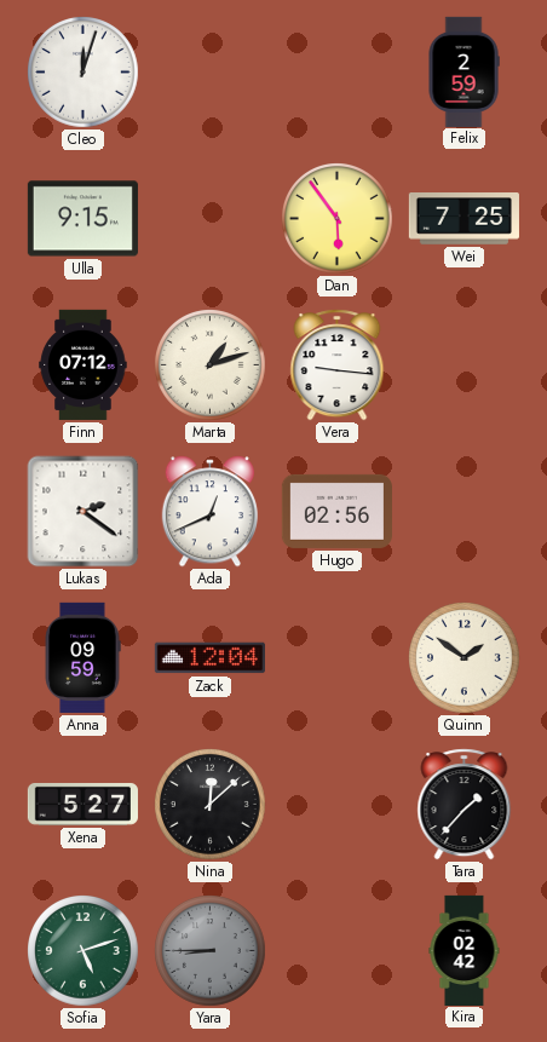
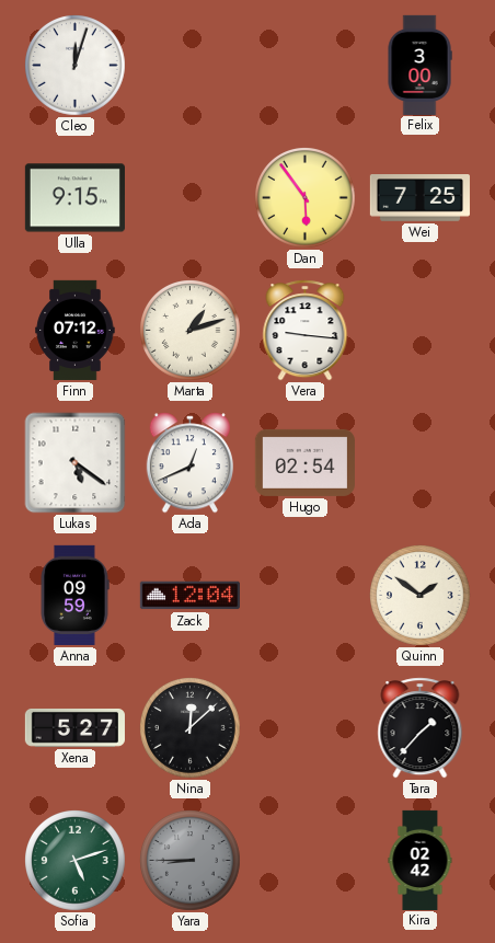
Felix: 2:59 -> 3:00
Lukas: 2:21 -> 5:21
Hugo: 02:56 -> 02:54
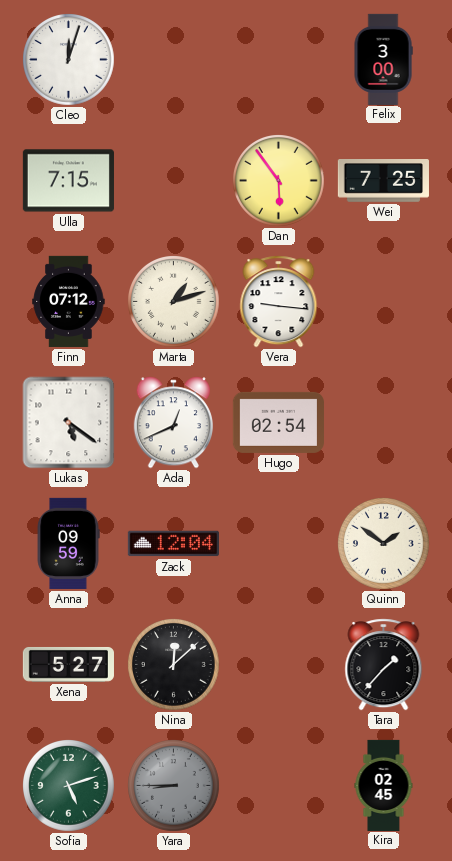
Ulla: 9:15 -> 7:15
Kira: 02:42 -> 02:45
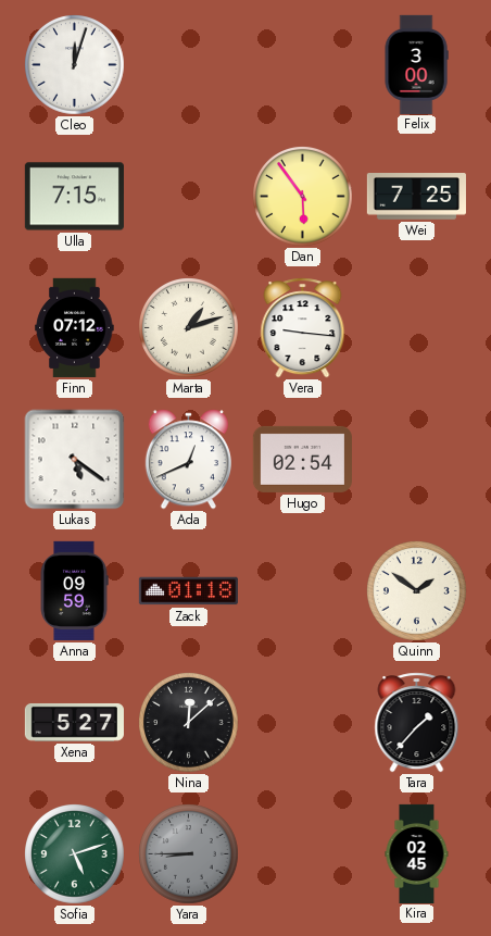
Zack: 12:04 -> 01:18
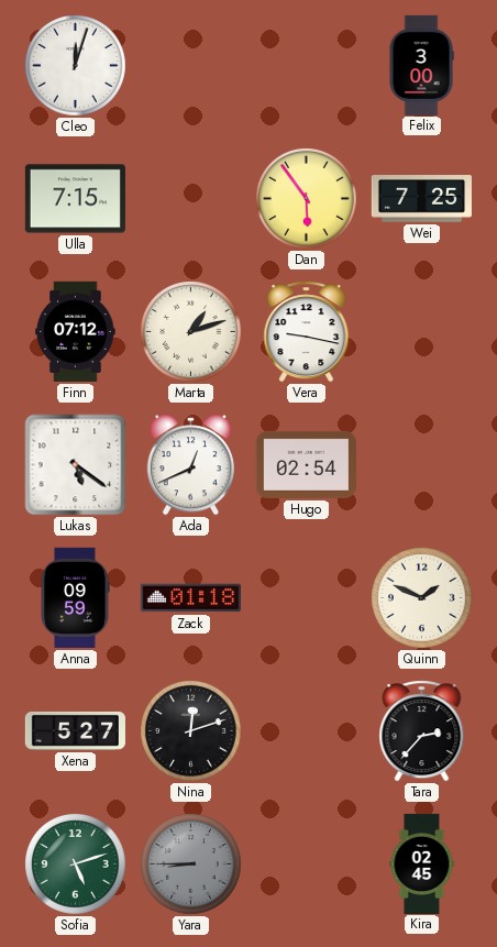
Vera: 9:16 -> 9:17
Quinn: 1:51 -> 1:49
Nina: 12:08 -> 12:12
Tara: 1:37 -> 2:37
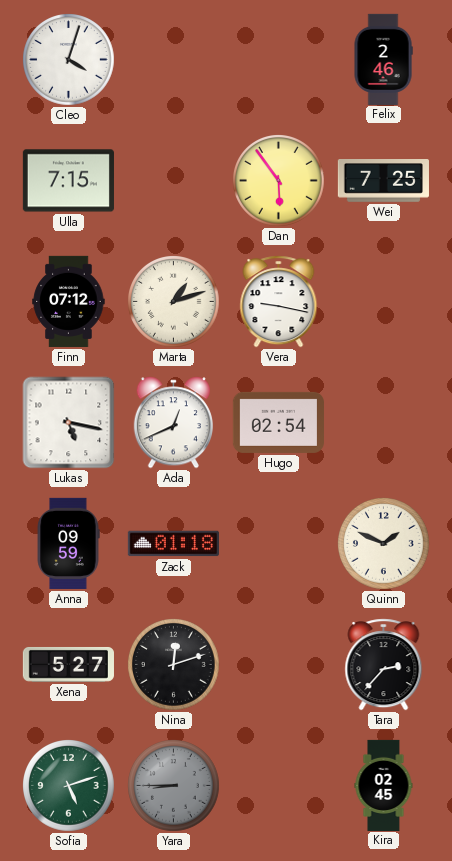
Cleo: 12:03 -> 4:03
Felix: 3:00 -> 2:46
Lukas: 5:21 -> 5:17
